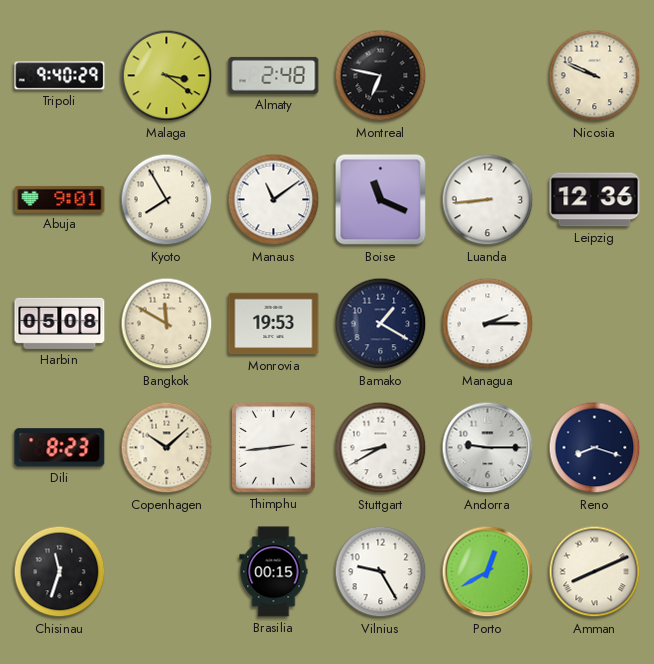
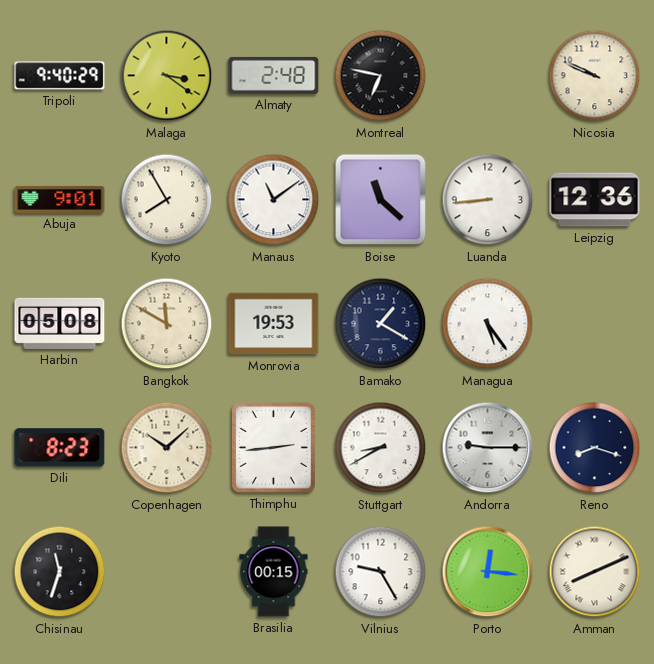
Boise: 11:19 -> 11:22
Managua: 2:15 -> 5:24
Porto: 12:40 -> 12:16
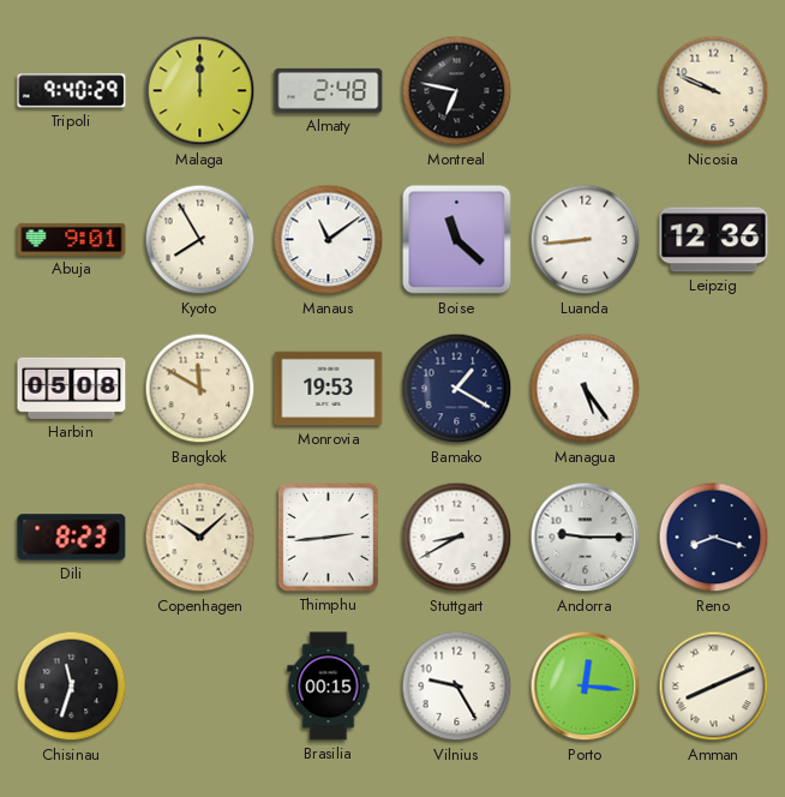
Malaga: 3:21 -> 12:00
